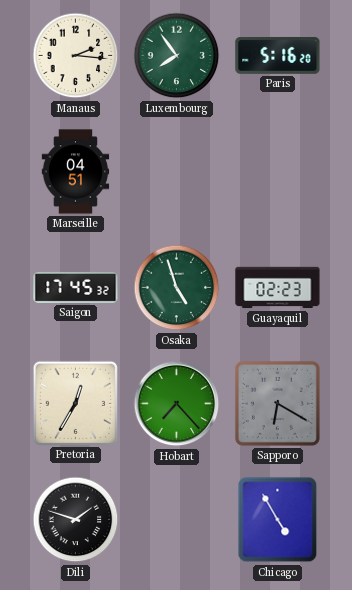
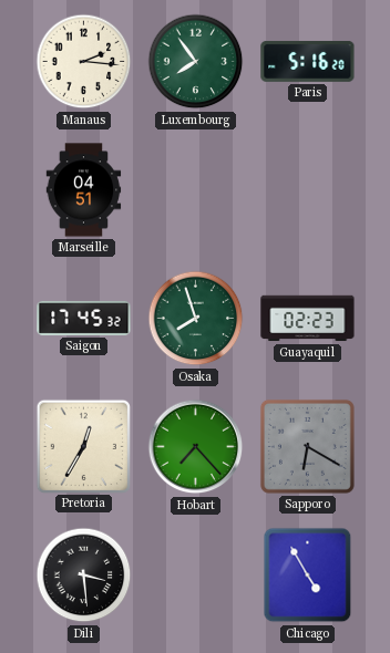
Osaka: 4:57 -> 7:57
Dili: 1:48 -> 3:29
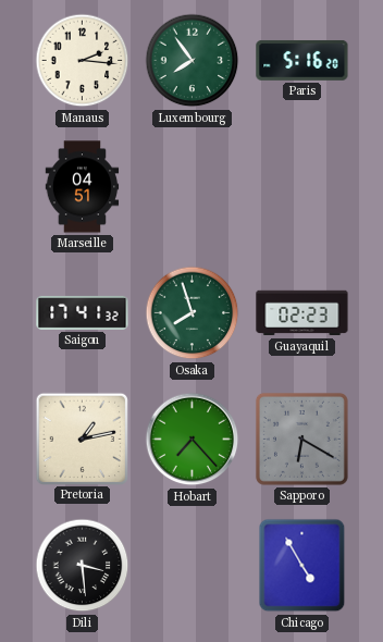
Saigon: 17:45 -> 17:41
Pretoria: 12:35 -> 1:13
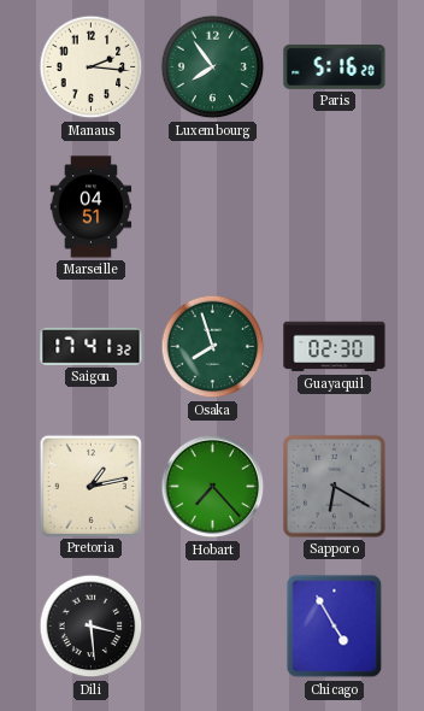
Guayaquil: 02:23 -> 02:30
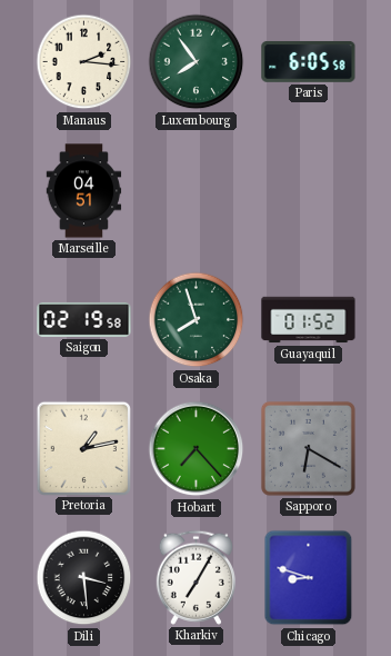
Paris: 5:16 -> 6:05
Saigon: 17:41 -> 02:19
Guayaquil: 02:30 -> 01:52
Kharkiv: none -> 7:05
Chicago: 4:55 -> 8:48
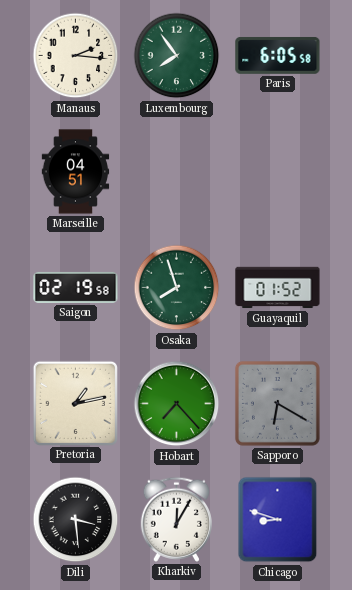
Kharkiv: 7:05 -> 12:05
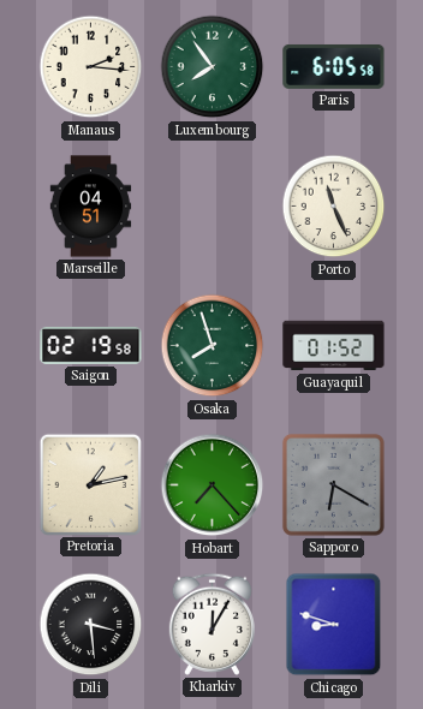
Porto: none -> 11:26
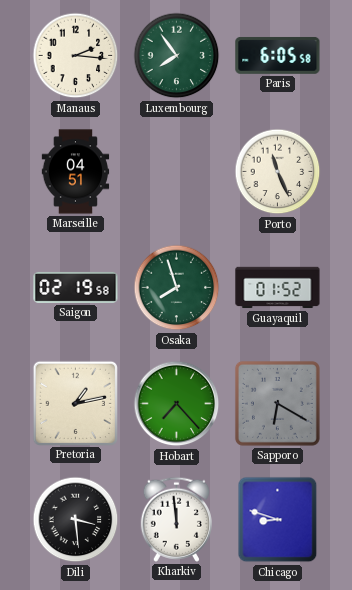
Kharkiv: 12:05 -> 11:59
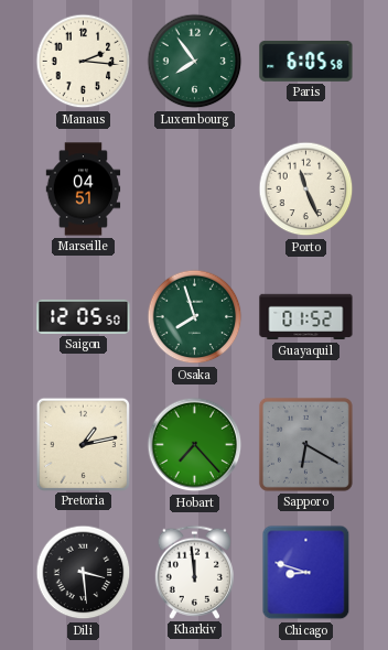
Saigon: 02:19 -> 12:05
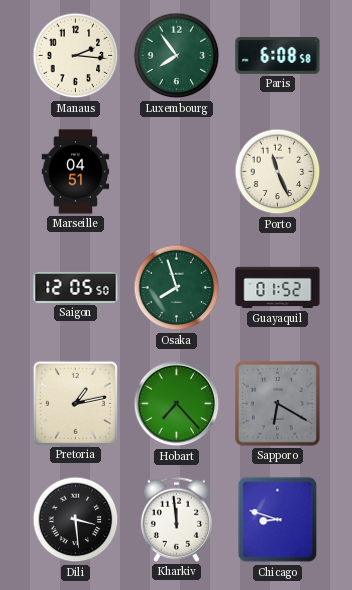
Paris: 6:05 -> 6:08
